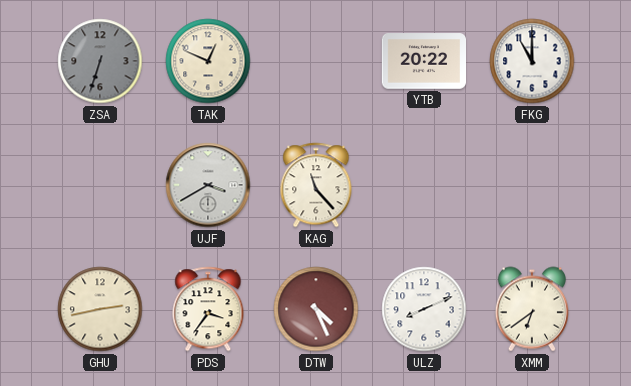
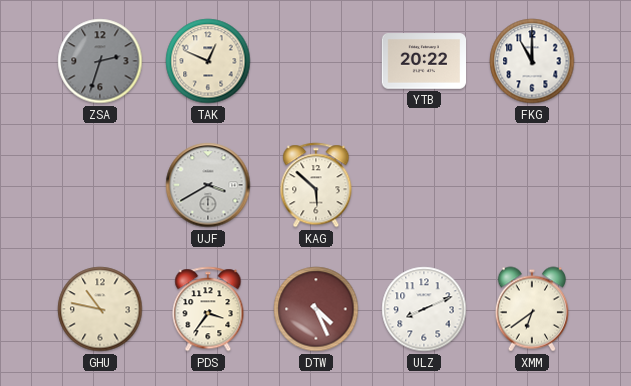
ZSA: 6:33 -> 2:33
KAG: 11:23 -> 5:52
GHU: 2:43 -> 10:47
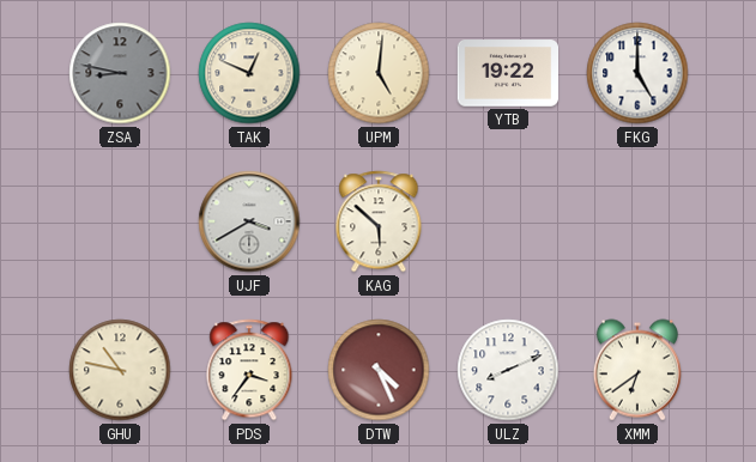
ZSA: 2:33 -> 8:47
UPM: none -> 5:01
YTB: 20:22 -> 19:22
FKG: 11:00 -> 5:00
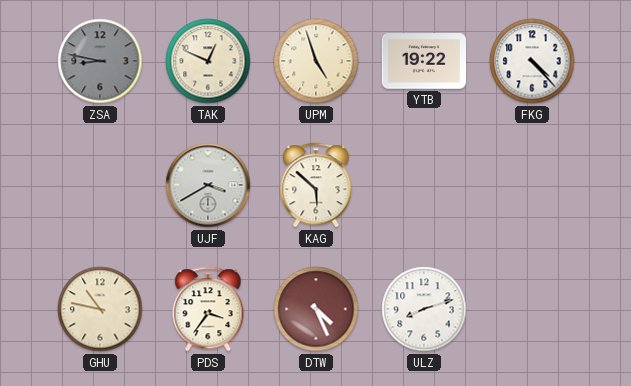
UPM: 5:01 -> 4:57
FKG: 5:00 -> 4:23
ULZ: 8:11 -> 8:12
XMM: 6:39 -> none
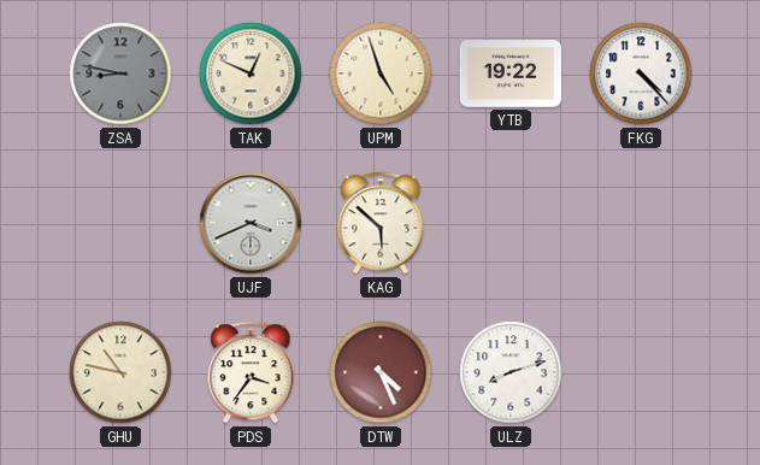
UJF: 3:40 -> 3:41
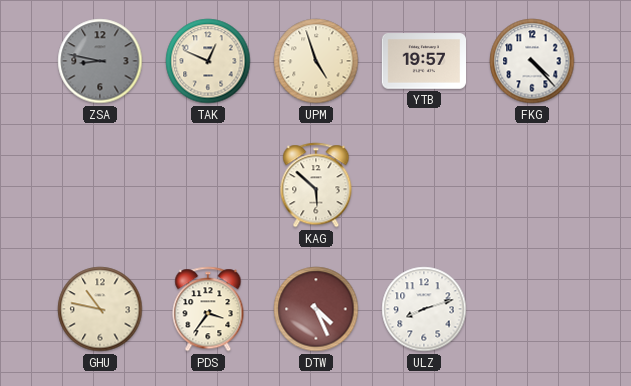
YTB: 19:22 -> 19:57
UJF: 3:41 -> none
